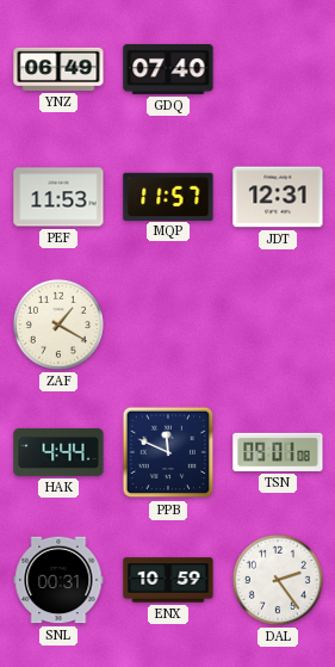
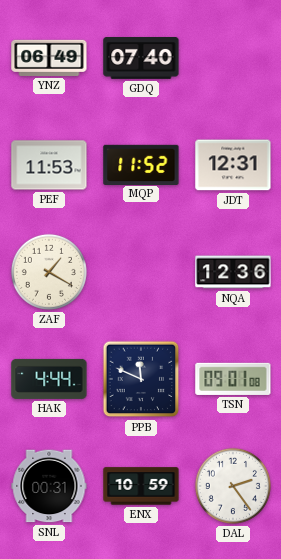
MQP: 11:57 -> 11:52
NQA: none -> 12:36
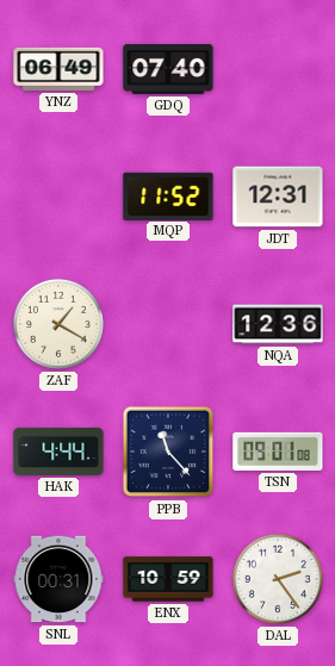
PEF: 11:53 -> none
PPB: 11:49 -> 11:23
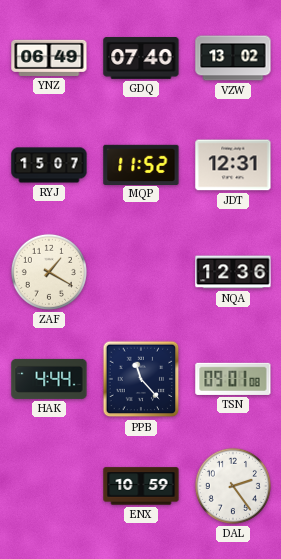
VZW: none -> 13:02
RYJ: none -> 15:07
SNL: 00:31 -> none
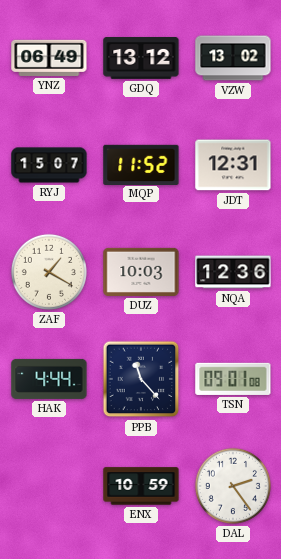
GDQ: 07:40 -> 13:12
DUZ: none -> 10:03
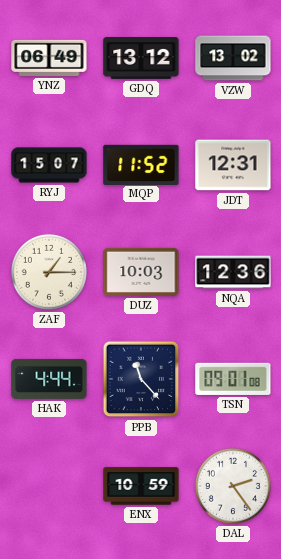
ZAF: 1:20 -> 1:15
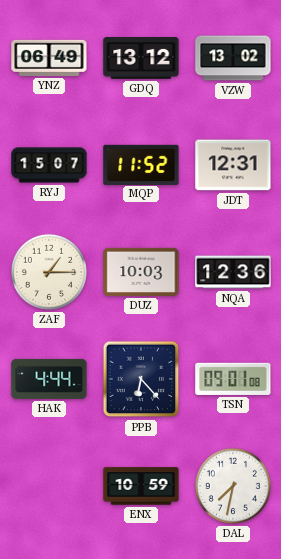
PPB: 11:23 -> 6:23
DAL: 2:24 -> 7:32
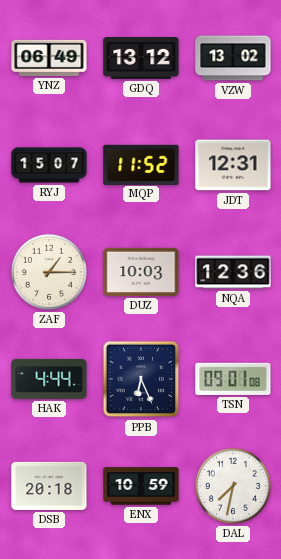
PPB: 6:23 -> 6:26
DSB: none -> 20:18
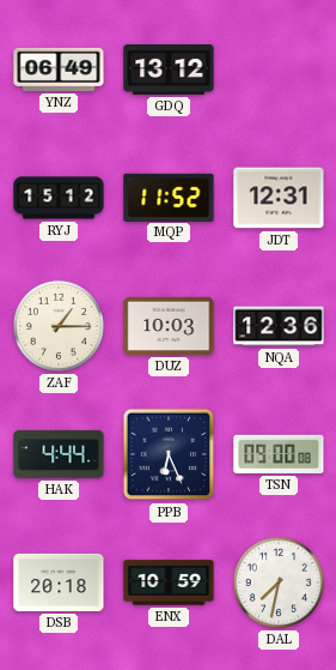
VZW: 13:02 -> none
RYJ: 15:07 -> 15:12
TSN: 09:01 -> 09:00
